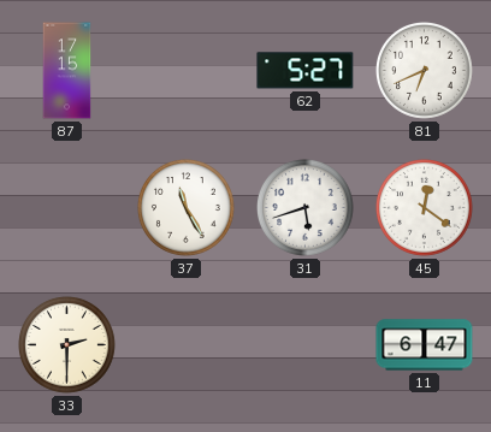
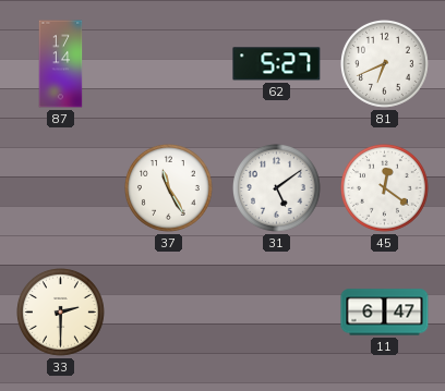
87: 17:15 -> 17:14
31: 5:42 -> 5:09
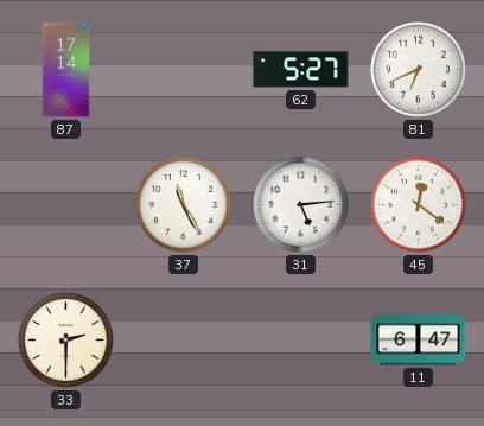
31: 5:09 -> 5:14
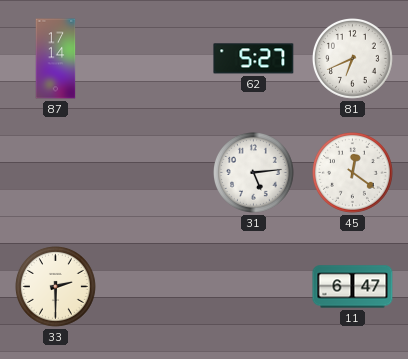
37: 11:25 -> none
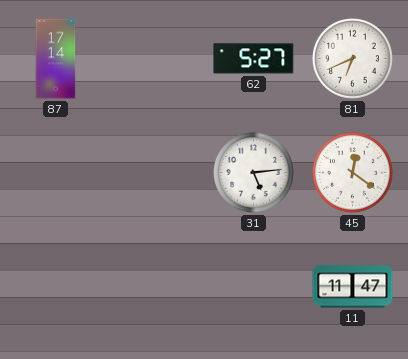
33: 2:30 -> none
11: 6:47 -> 11:47
